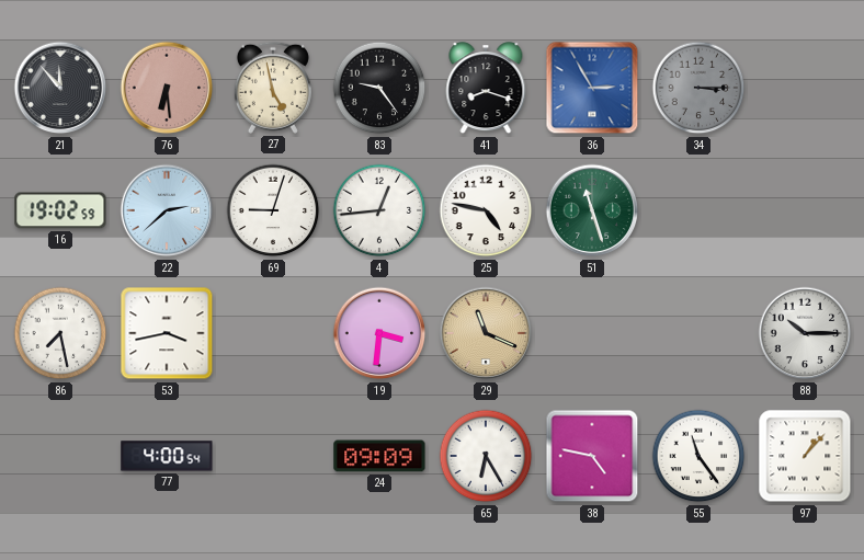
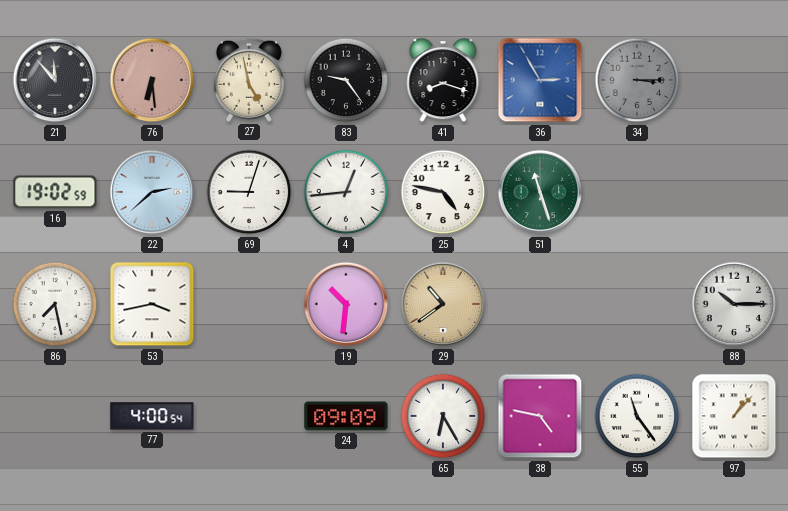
19: 3:31 -> 10:31
29: 11:19 -> 10:39
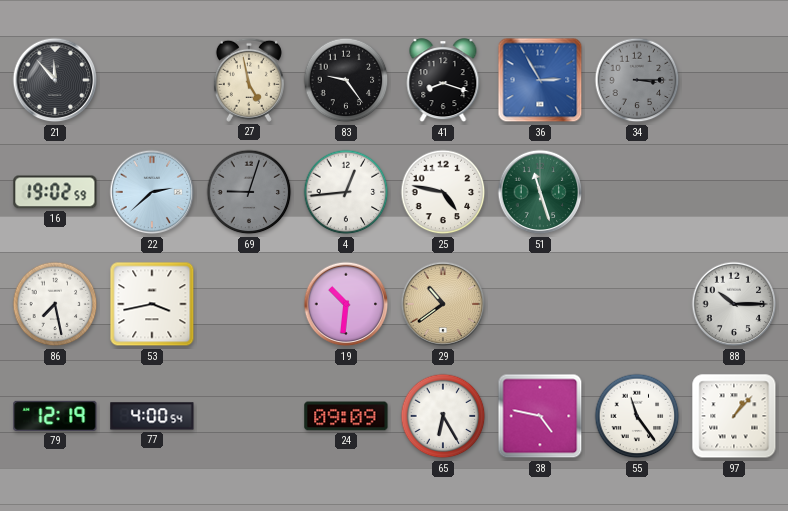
76: 6:29 -> none
69 dial: white -> grey
79: none -> 12:19
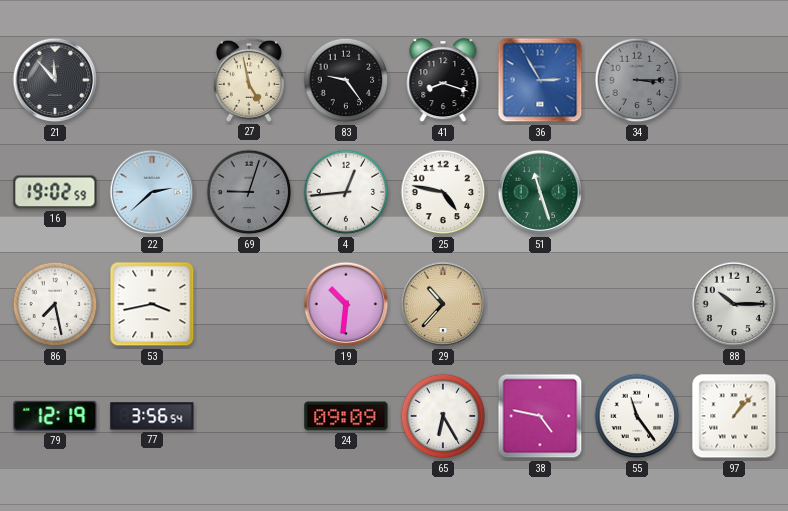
29: 10:39 -> 10:37
77: 4:00 -> 3:56
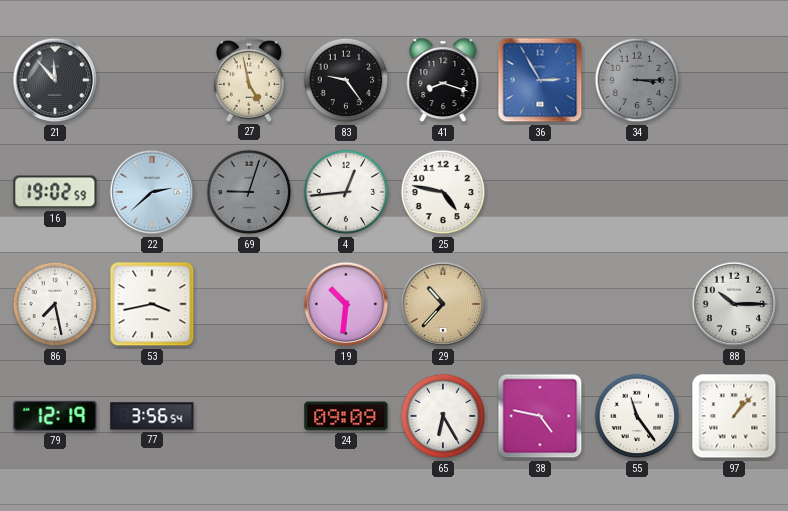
51: 11:27 -> none
